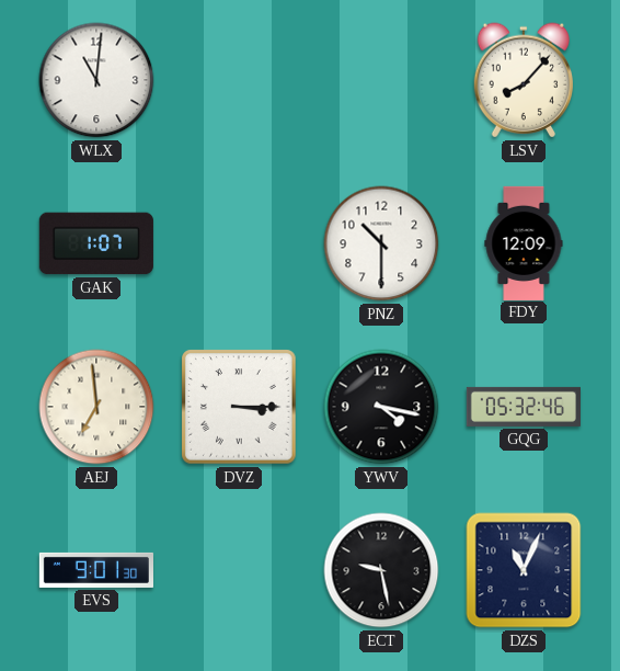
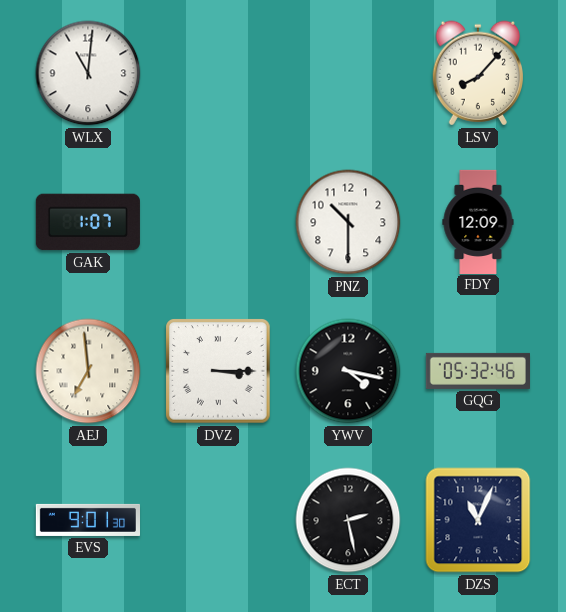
ECT: 9:28 -> 2:28
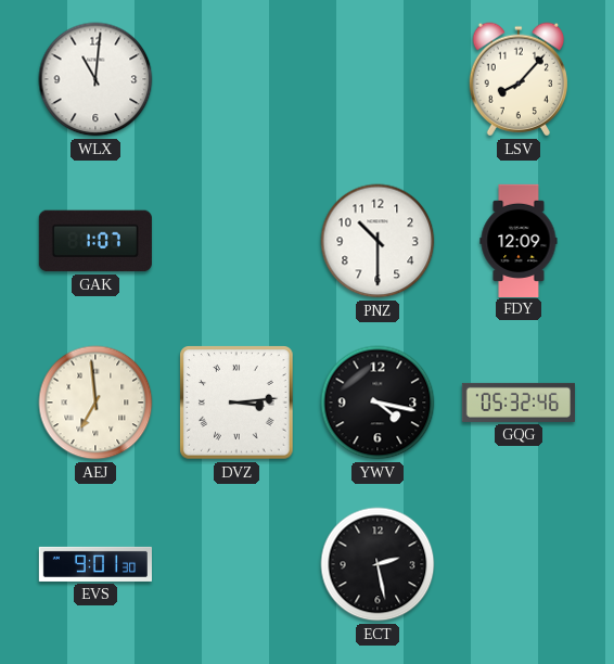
DVZ: 3:15 -> 3:14
DZS: 11:04 -> none
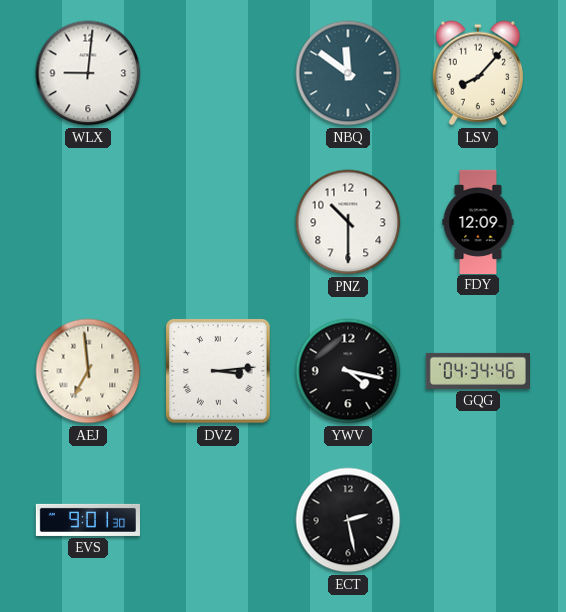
WLX: 11:01 -> 9:01
NBQ: none -> 11:51
GAK: 1:07 -> none
GQG: 05:32 -> 04:34
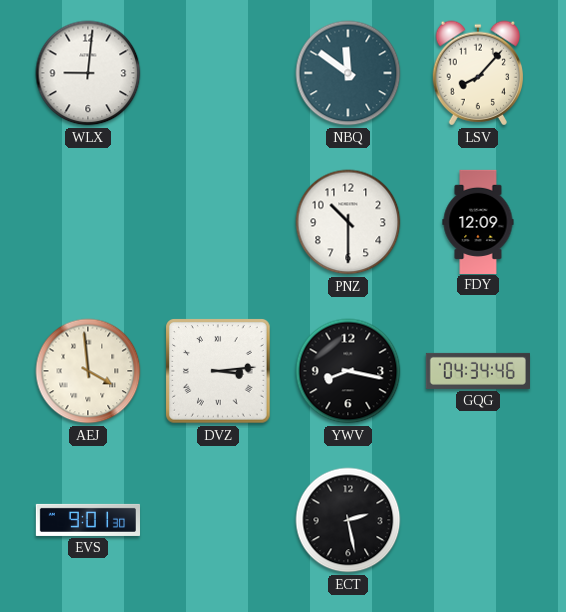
AEJ: 6:59 -> 3:59
YWV: 4:17 -> 8:17
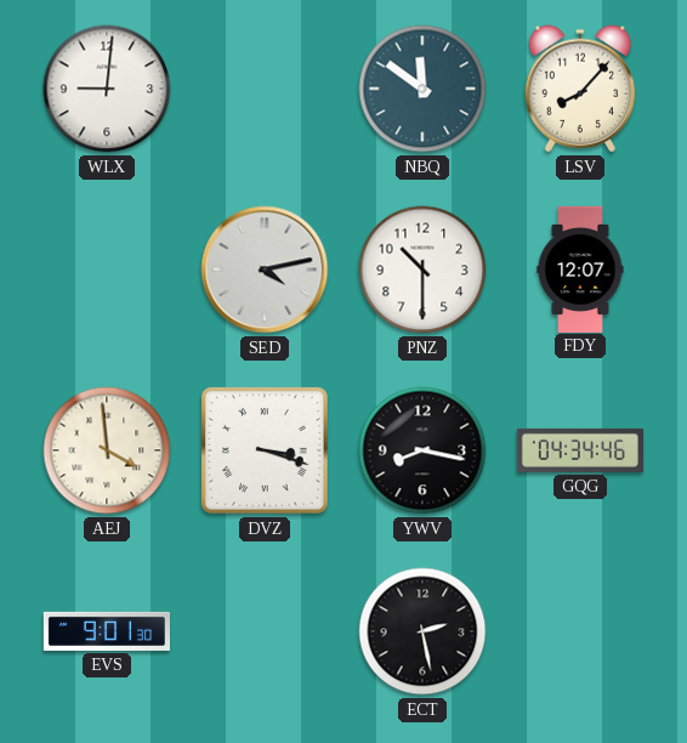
SED: none -> 4:13
FDY: 12:09 -> 12:07
DVZ: 3:14 -> 3:18
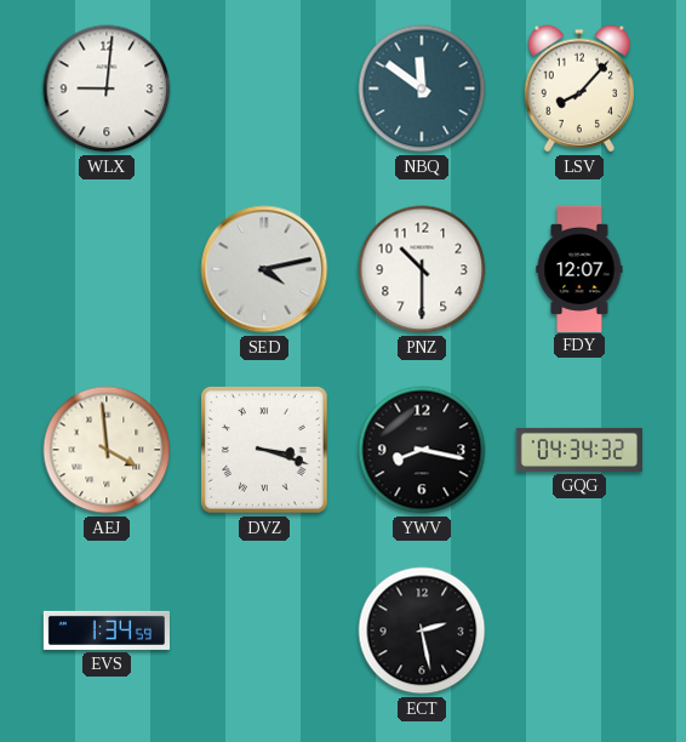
GQG: 04:34:46 -> 04:34:32
EVS: 9:01 -> 1:34
